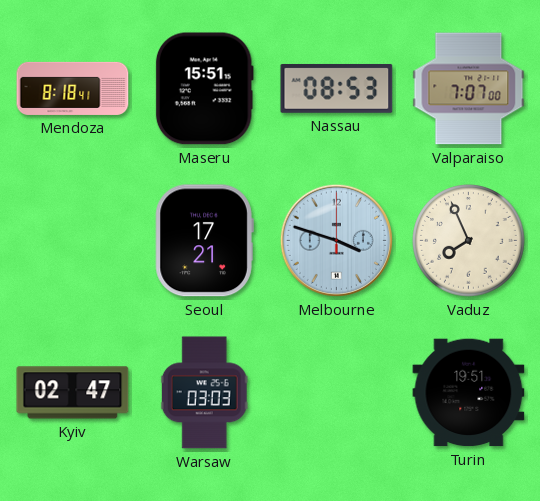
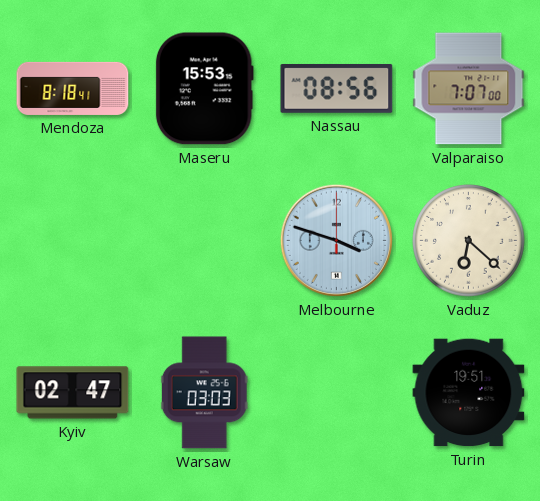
Maseru: 15:51 -> 15:53
Nassau: 08:53 -> 08:56
Seoul: 17:21 -> none
Vaduz: 7:56 -> 6:22
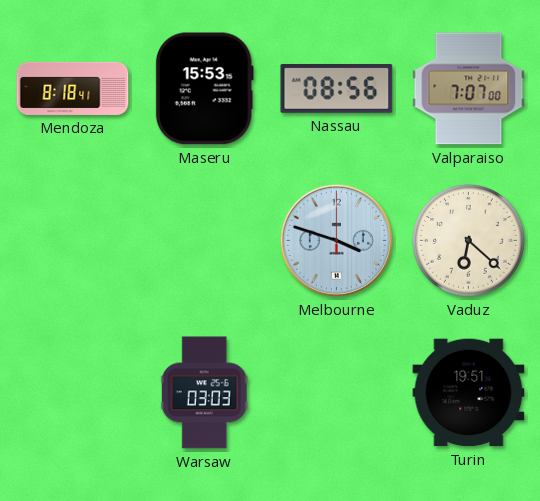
Kyiv: 02:47 -> none
